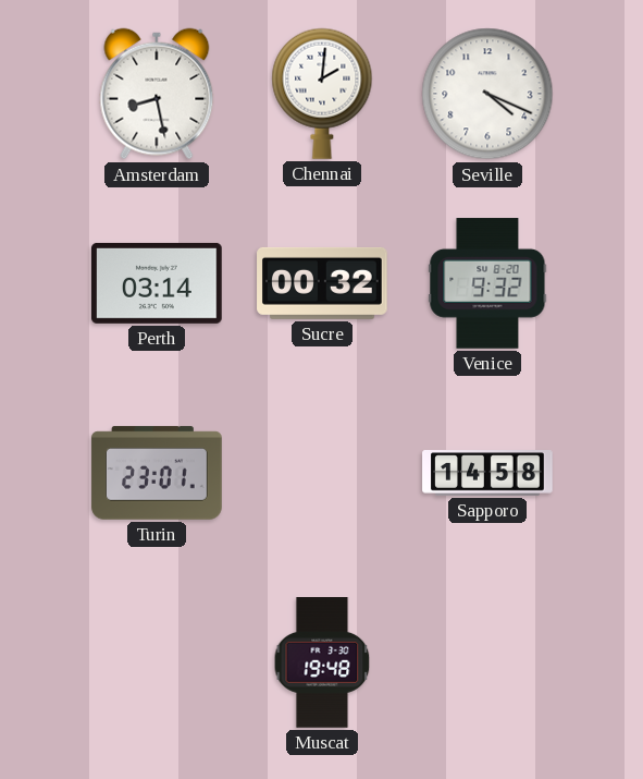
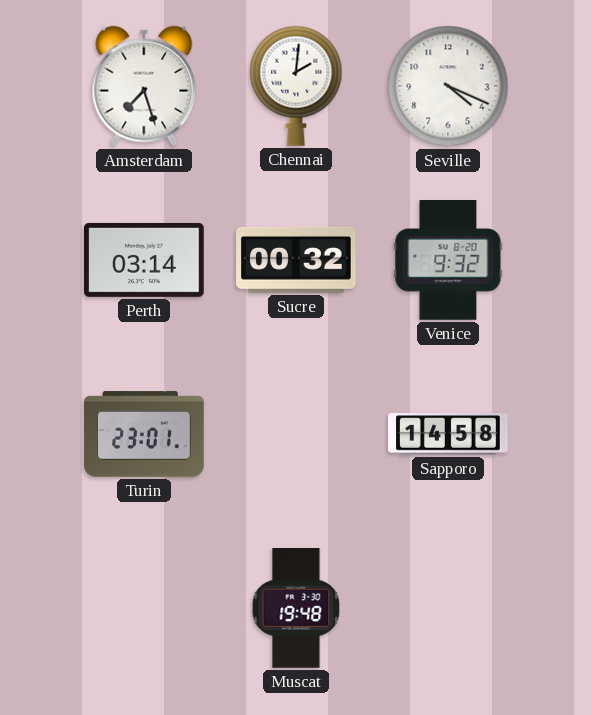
Amsterdam: 8:28 -> 7:27
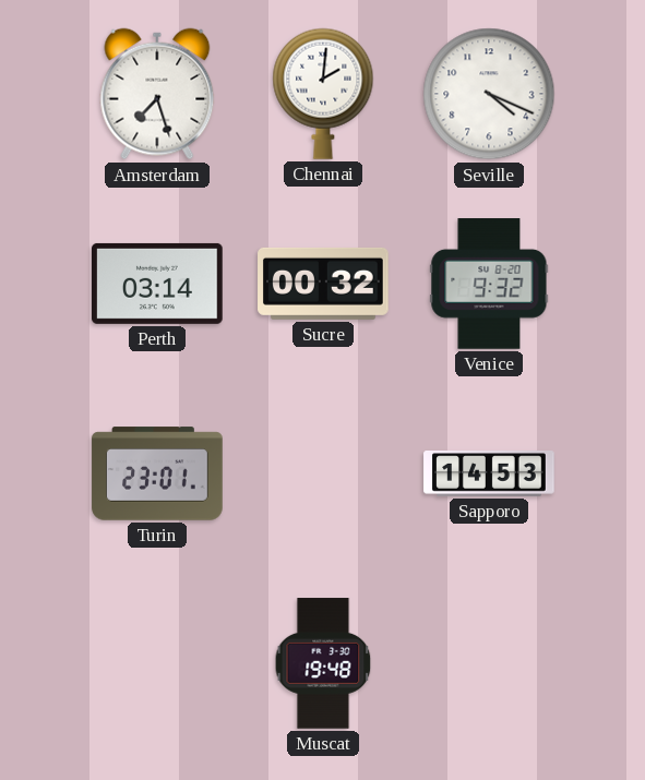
Sapporo: 14:58 -> 14:53
